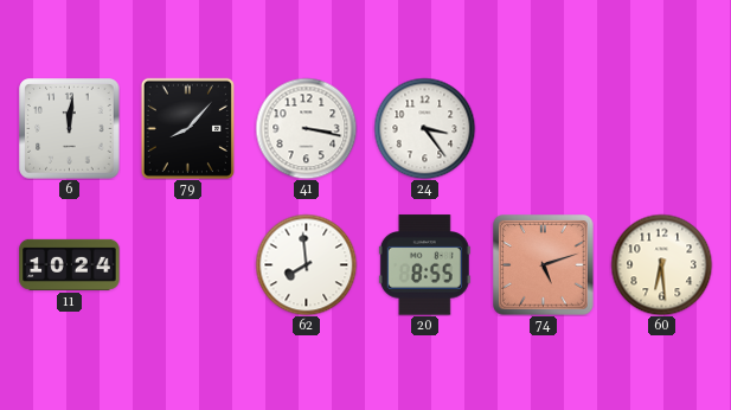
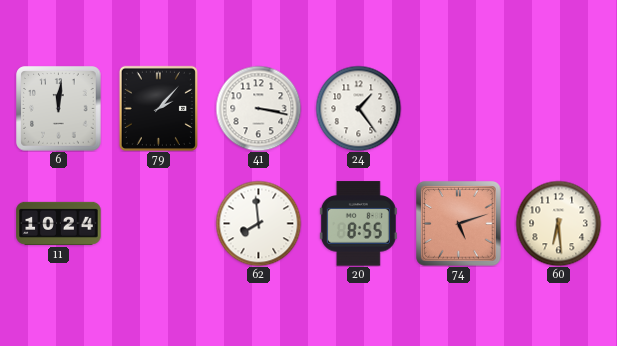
79: 8:07 -> 2:07
24: 3:24 -> 1:24
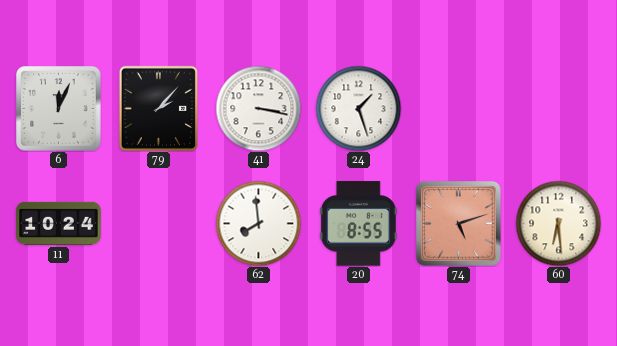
6: 12:01 -> 12:04
24: 1:24 -> 1:27
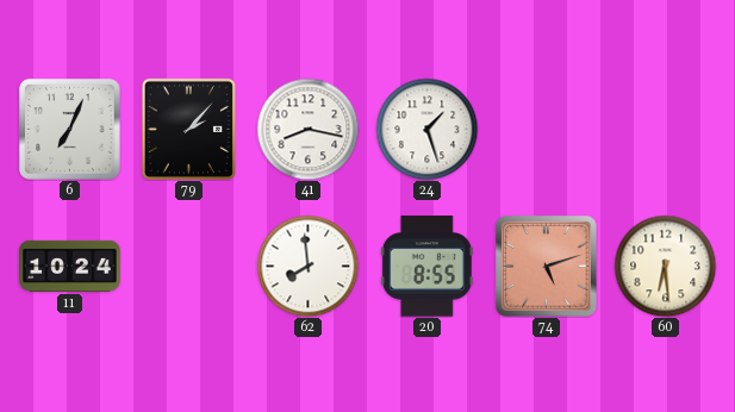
6: 12:04 -> 7:04
41: 3:17 -> 8:17
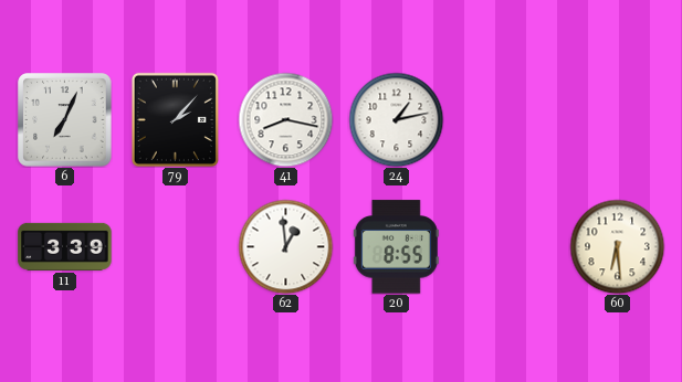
24: 1:27 -> 1:13
11: 10:24 -> 3:39
62: 7:59 -> 12:59
74: 5:12 -> none
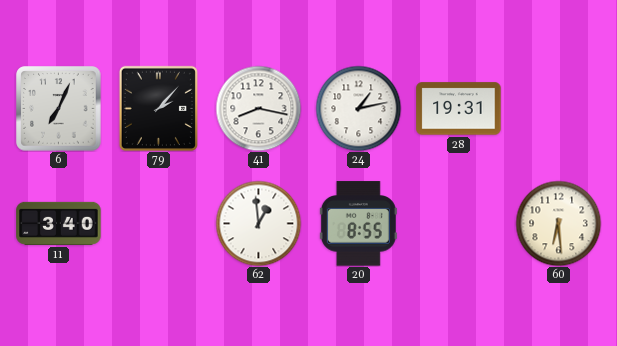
28: none -> 19:31
11: 3:39 -> 3:40
